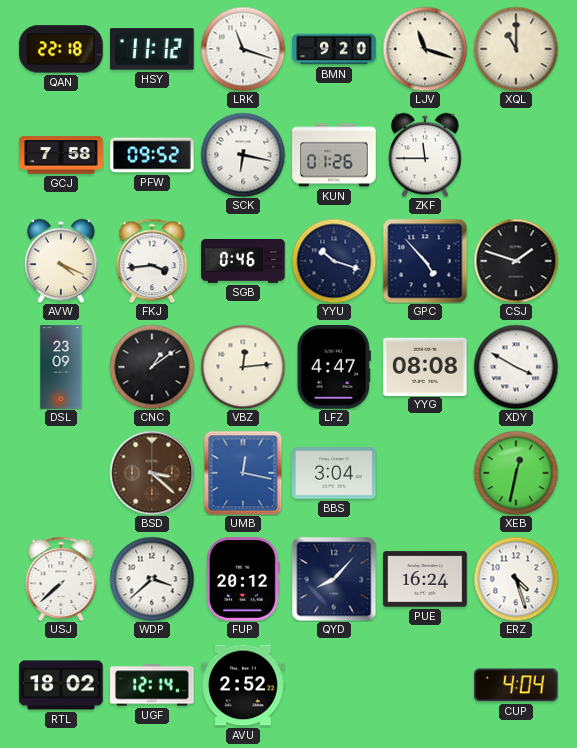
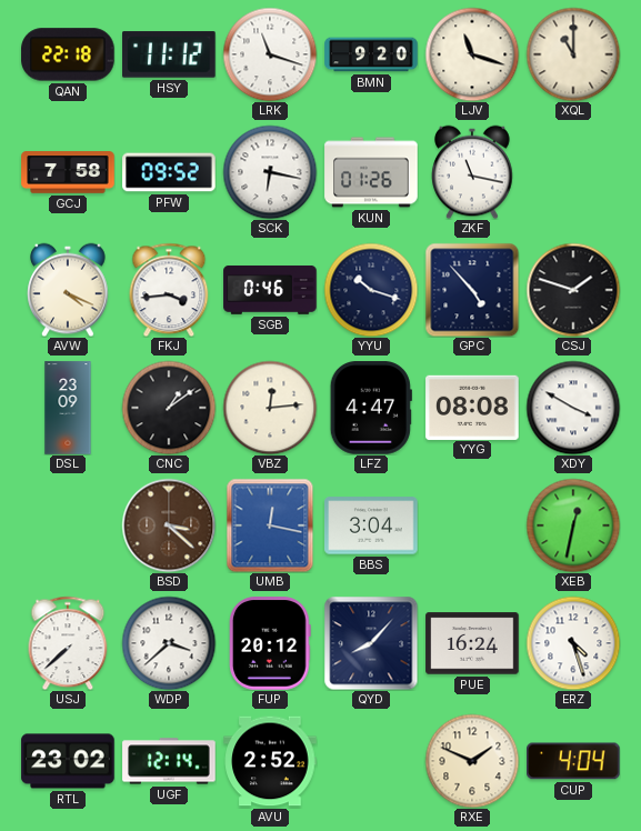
ZKF: 11:45 -> 11:17
RTL: 18:02 -> 23:02
RXE: none -> 1:49
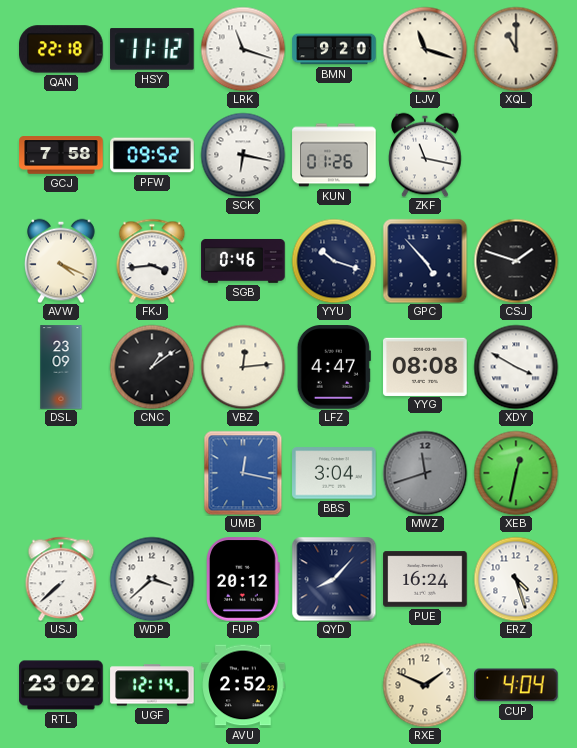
BSD: 3:22 -> none
MWZ: none -> 11:42
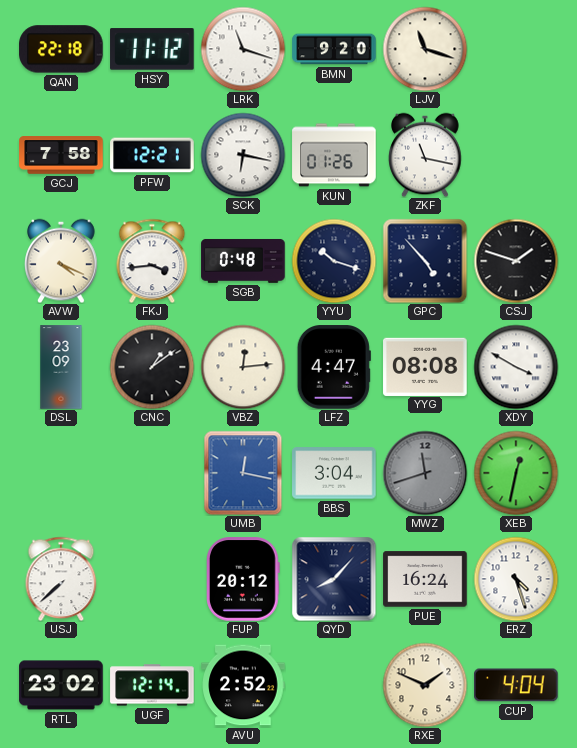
XQL: 11:00 -> none
PFW: 09:52 -> 12:21
SGB: 0:46 -> 0:48
WDP: 3:38 -> none
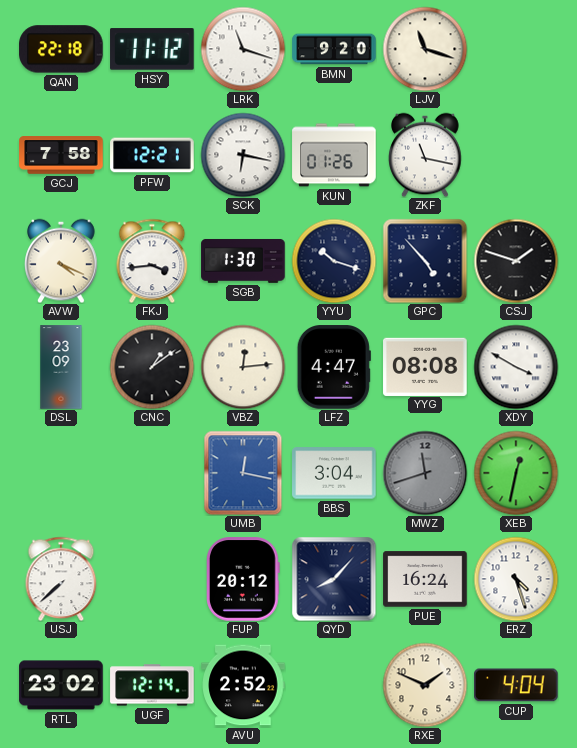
SGB: 0:48 -> 1:30
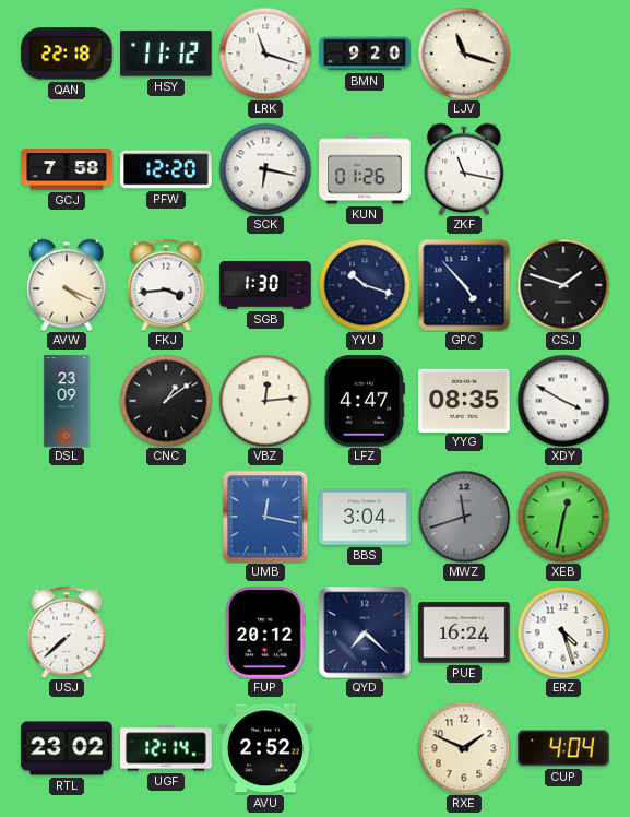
PFW: 12:21 -> 12:20
YYG: 08:08 -> 08:35
QYD: 8:07 -> 7:22
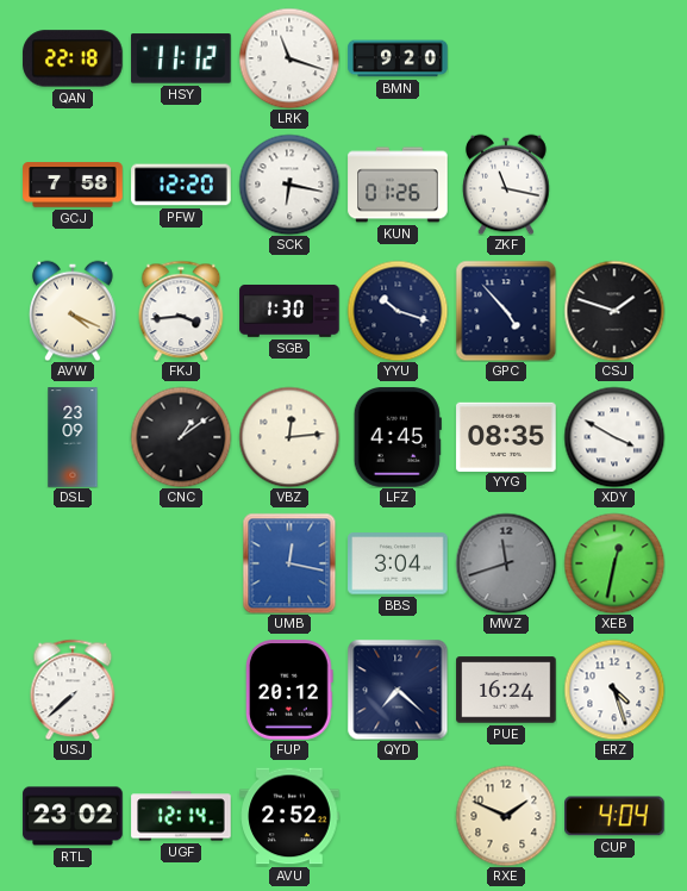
LJV: 11:18 -> none
LFZ: 4:47 -> 4:45
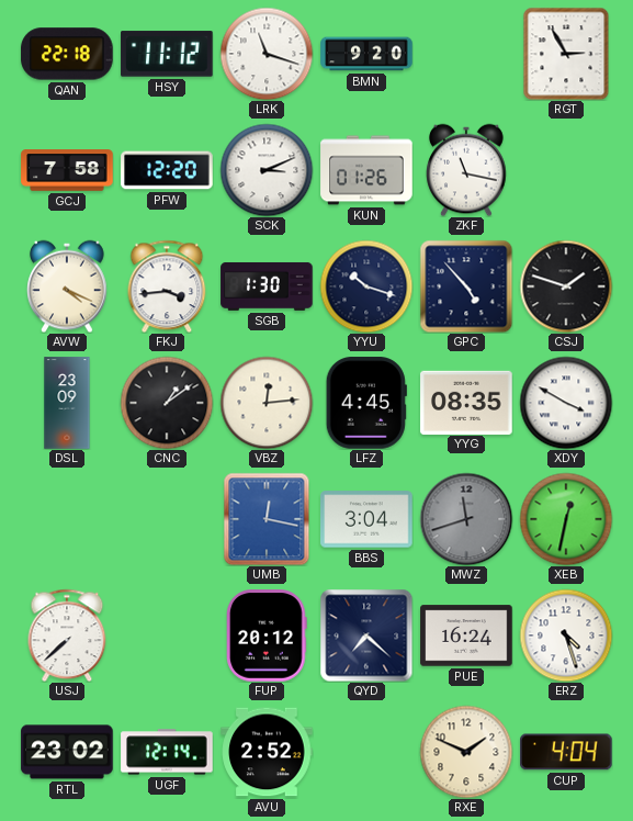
RGT: none -> 2:55
SCK: 6:17 -> 3:11
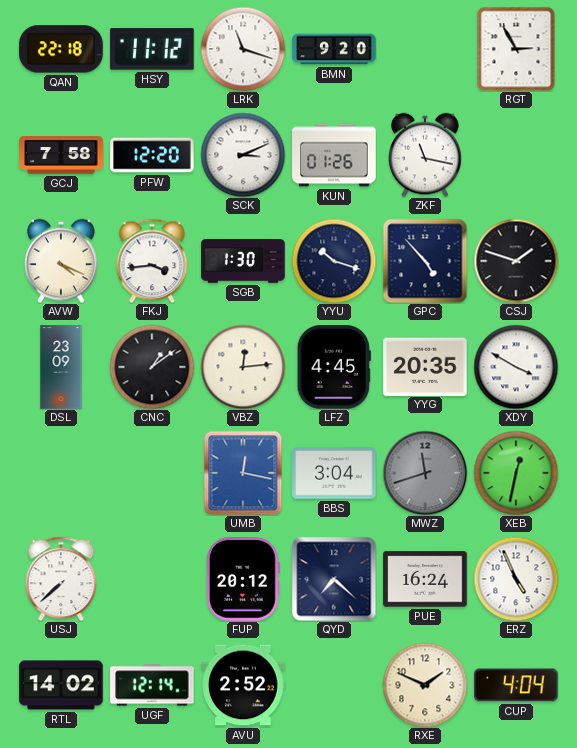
YYG: 08:35 -> 20:35
ERZ: 4:27 -> 4:56
RTL: 23:02 -> 14:02
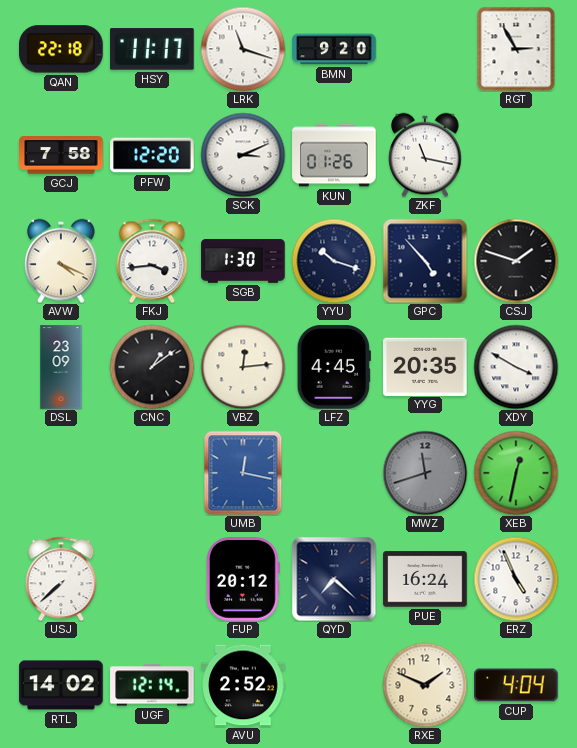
HSY: 11:12 -> 11:17
BBS: 3:04 -> none
